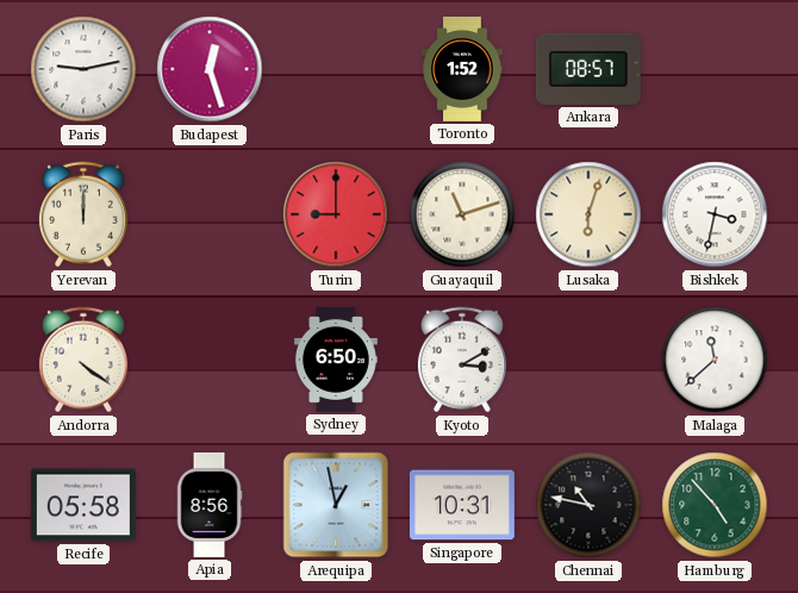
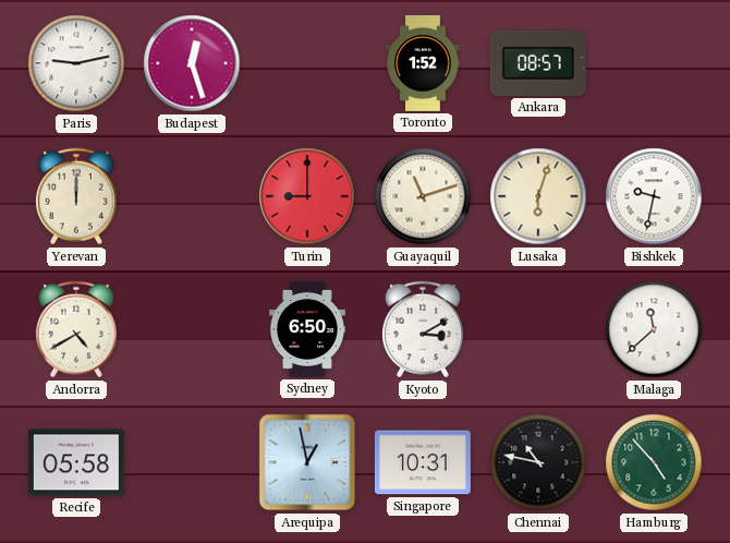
Bishkek: 3:32 -> 9:32
Andorra: 4:21 -> 4:40
Apia: 8:56 -> none
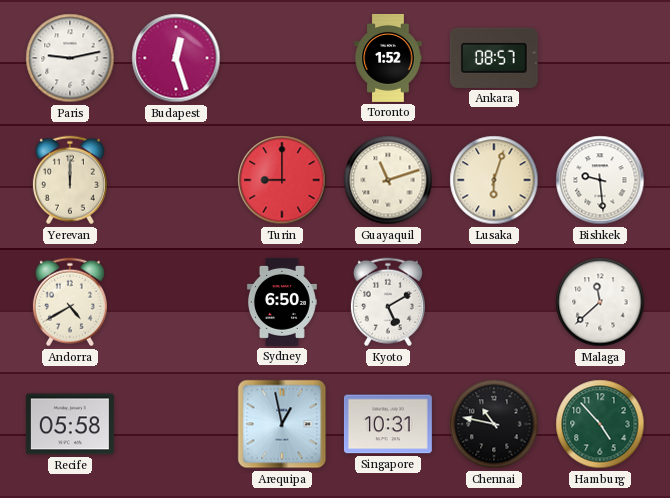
Bishkek: 9:32 -> 9:29
Kyoto: 3:10 -> 5:10
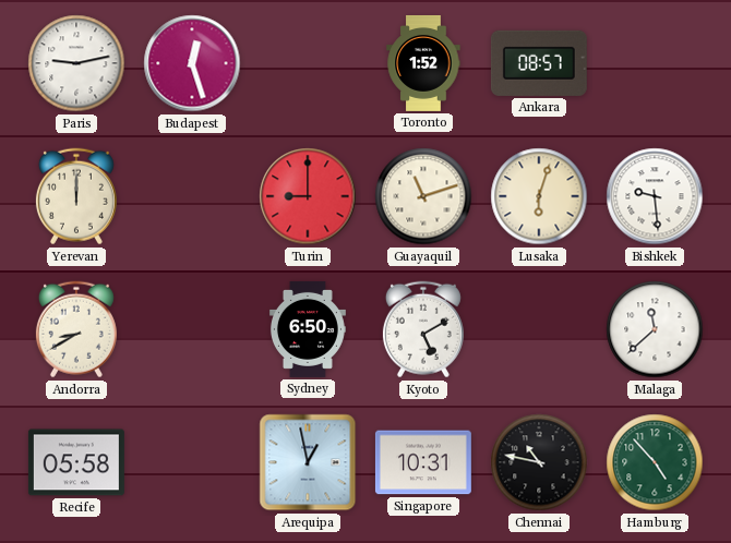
Andorra: 4:40 -> 8:40
